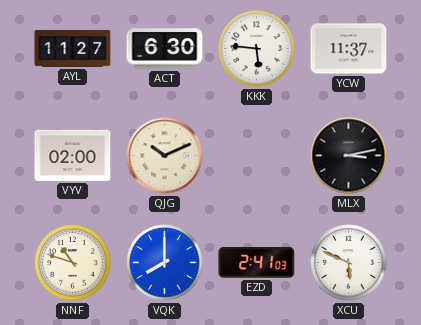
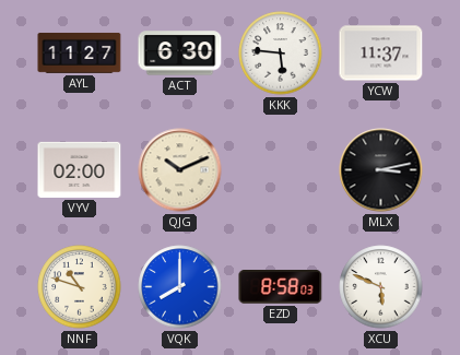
EZD: 2:41 -> 8:58
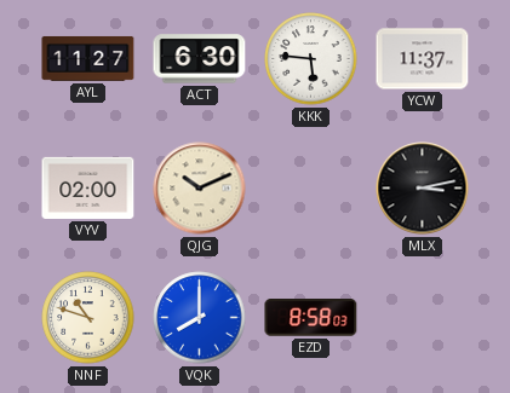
XCU: 5:49 -> none
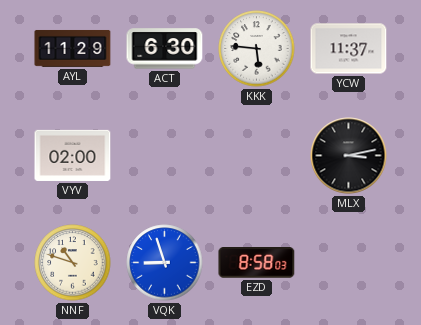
AYL: 11:27 -> 11:29
QJG: 10:11 -> none
VQK: 8:00 -> 8:57
